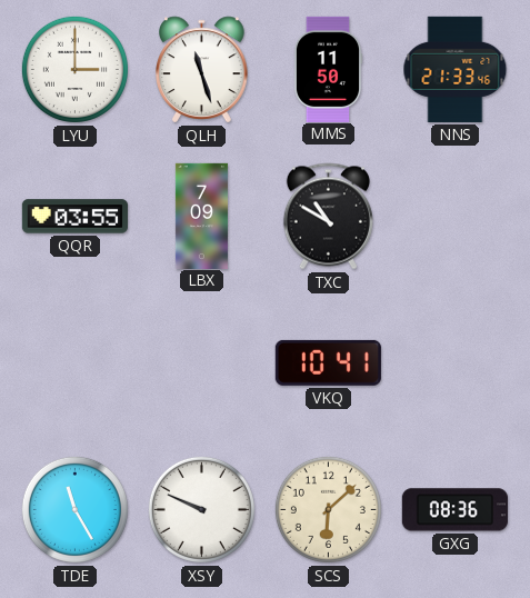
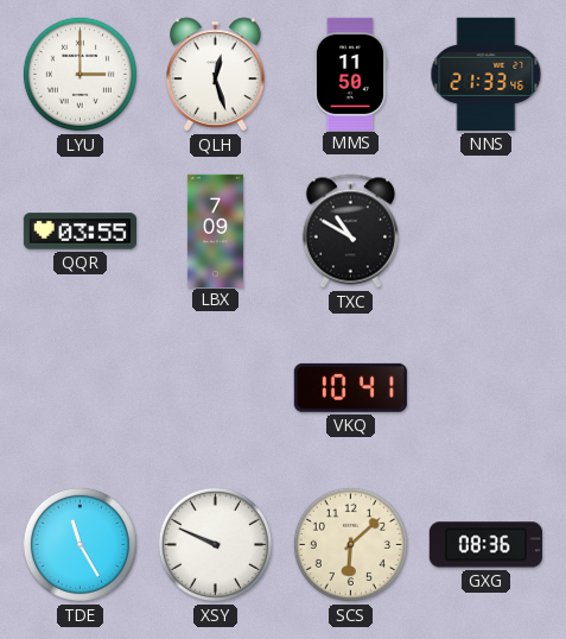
QLH: 11:27 -> 12:27
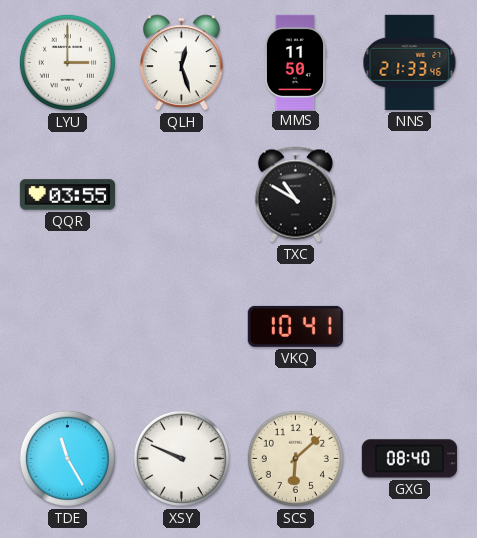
LBX: 7:09 -> none
GXG: 08:36 -> 08:40
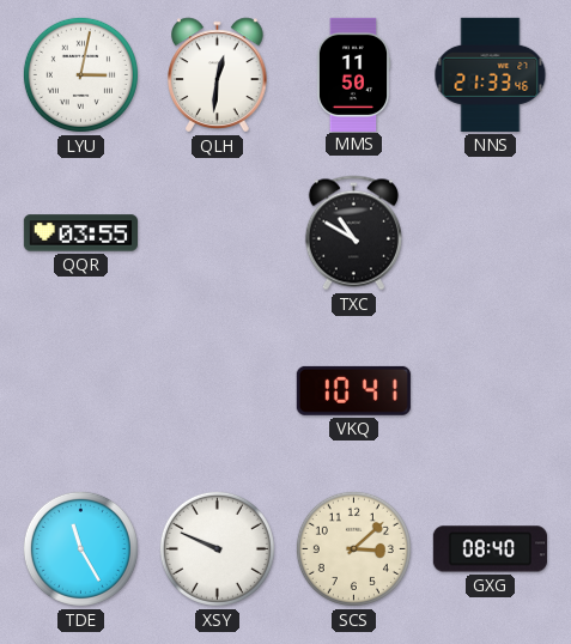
LYU: 3:00 -> 3:02
QLH: 12:27 -> 12:31
SCS: 6:08 -> 3:08
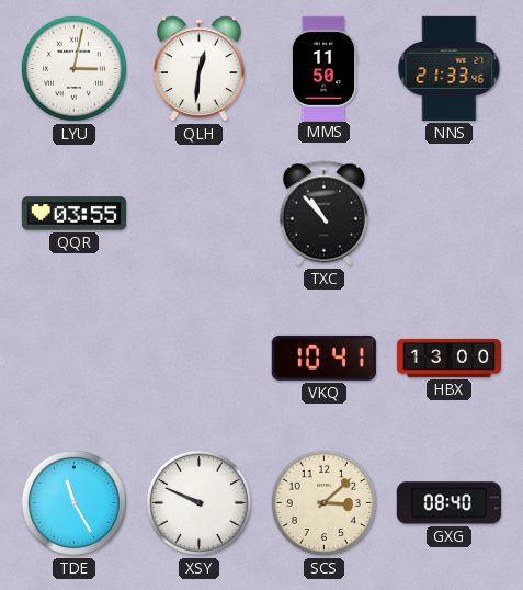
TXC: 10:50 -> 10:53
HBX: none -> 13:00
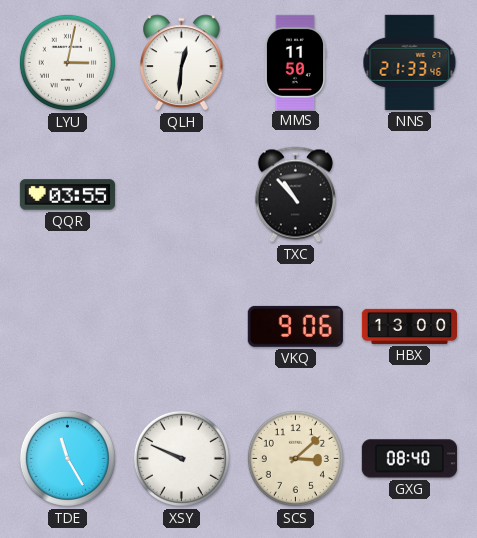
VKQ: 10:41 -> 9:06
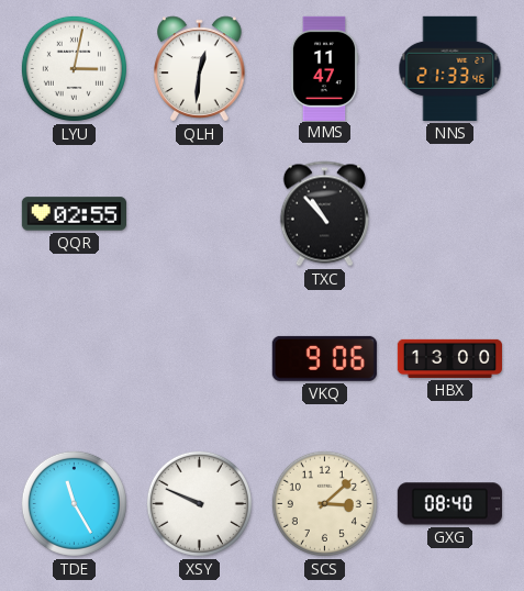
MMS: 11:50 -> 11:47
QQR: 03:55 -> 02:55
